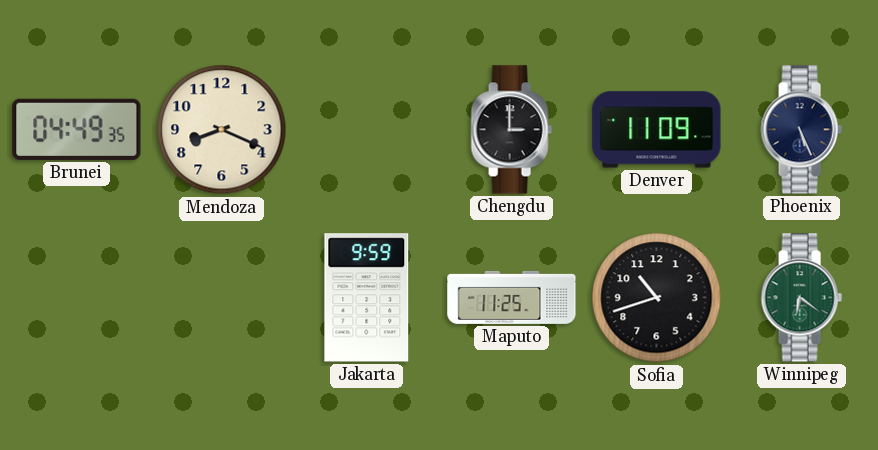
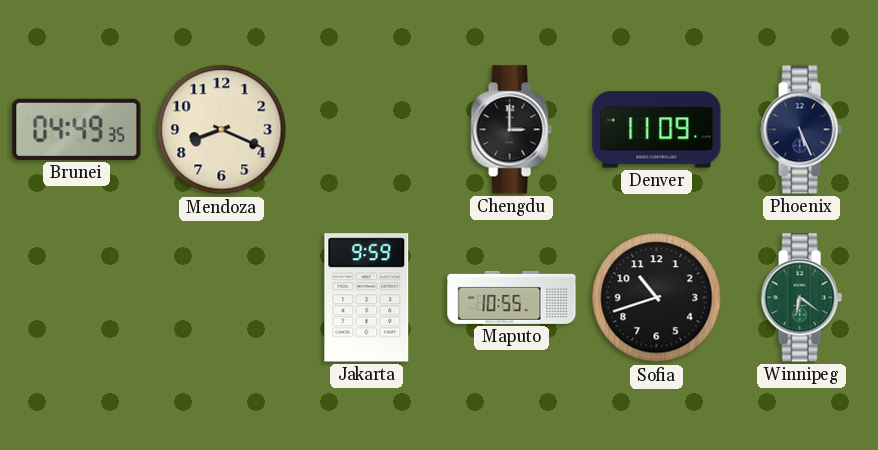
Maputo: 11:25 -> 10:55
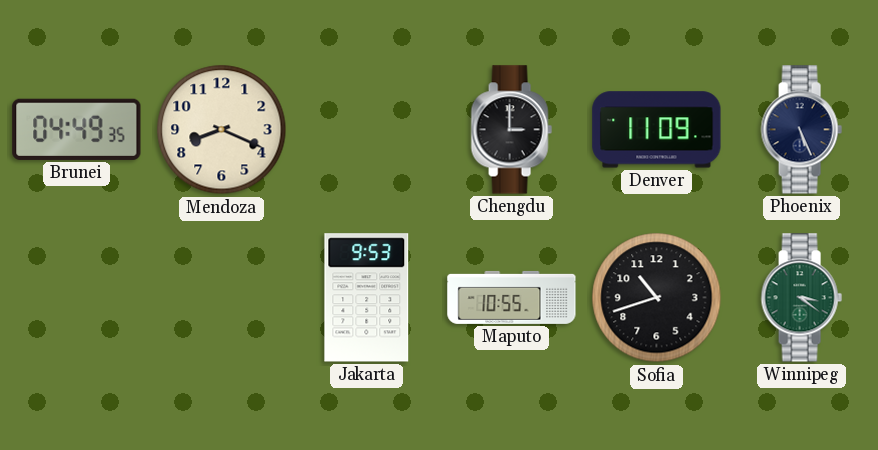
Jakarta: 9:59 -> 9:53
Winnipeg: 6:21 -> 3:21
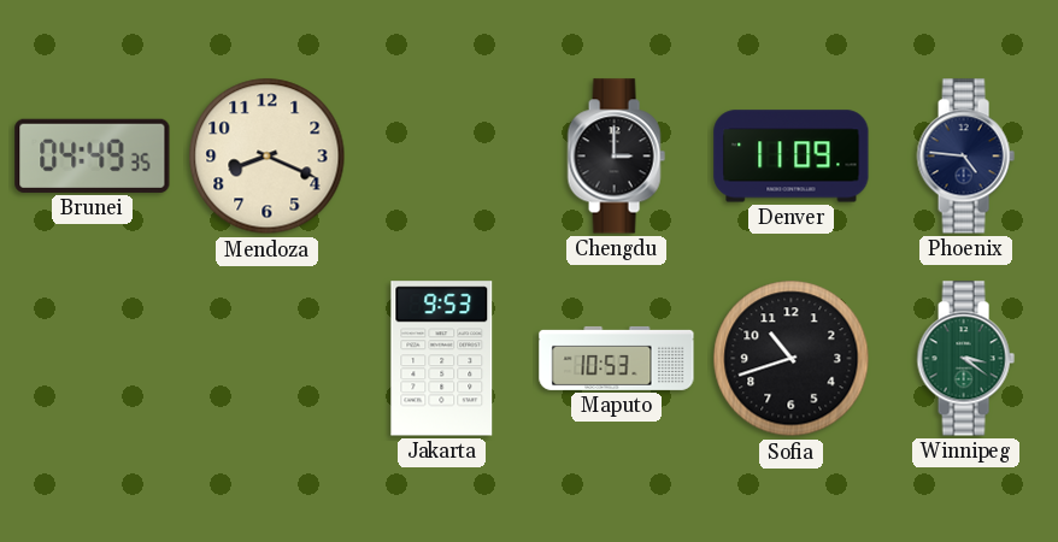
Phoenix: 5:26 -> 4:46
Maputo: 10:55 -> 10:53
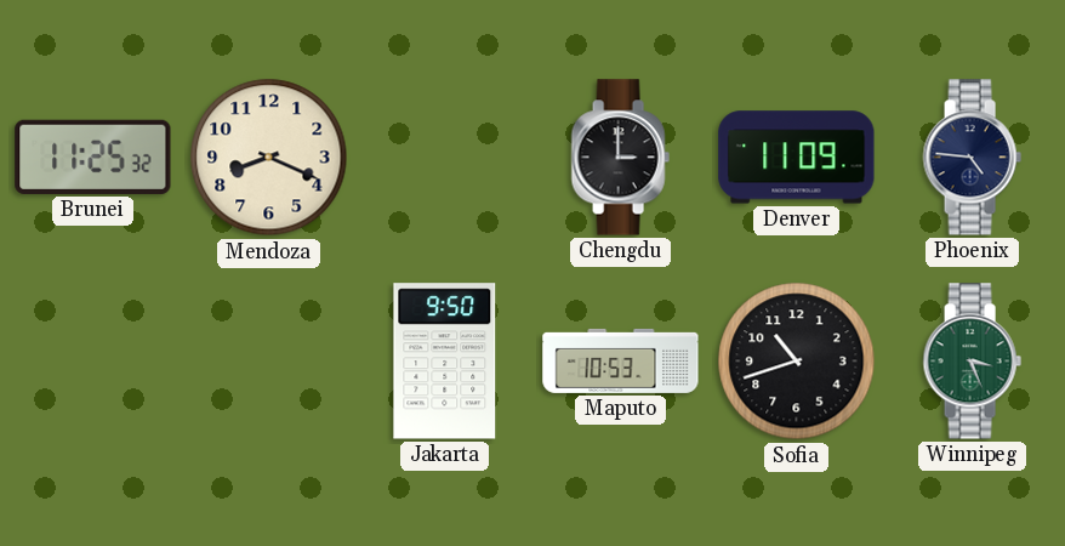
Brunei: 04:49 -> 11:25
Jakarta: 9:53 -> 9:50
Winnipeg: 3:21 -> 3:26
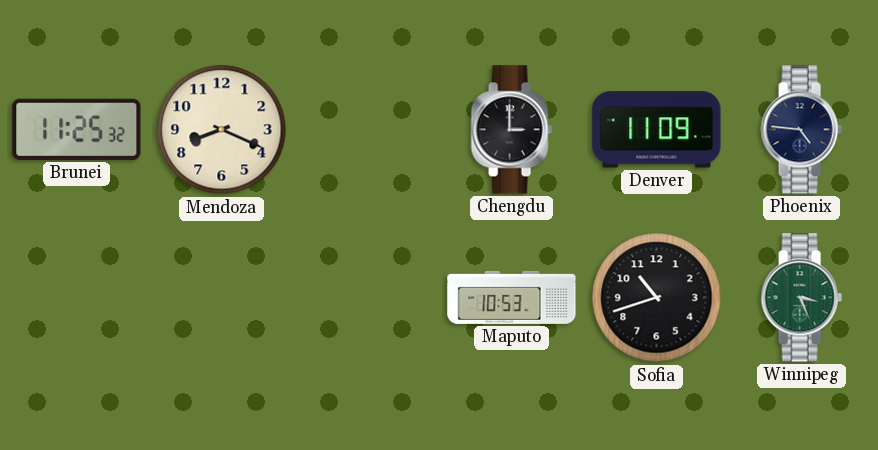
Jakarta: 9:50 -> none
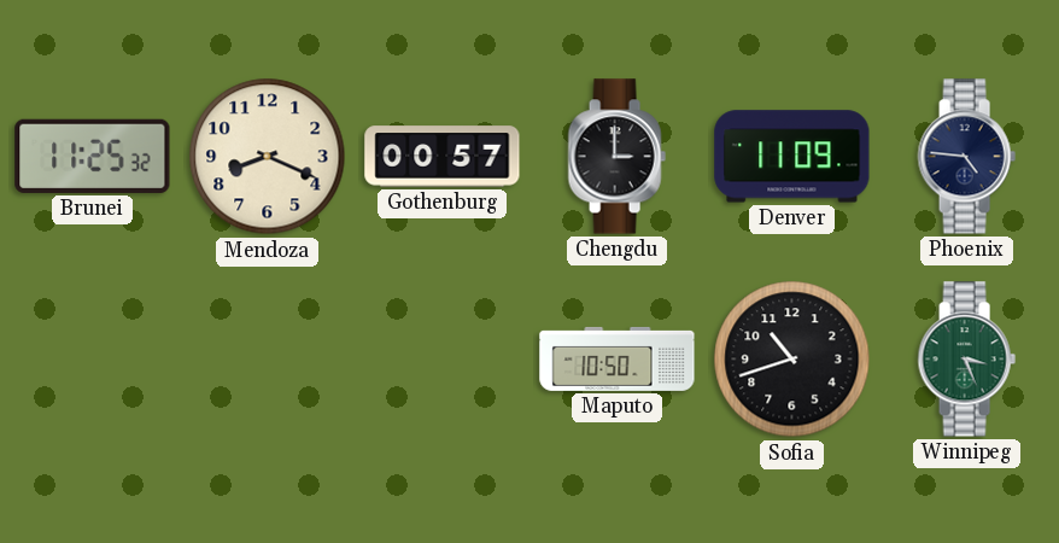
Gothenburg: none -> 00:57
Maputo: 10:53 -> 10:50
